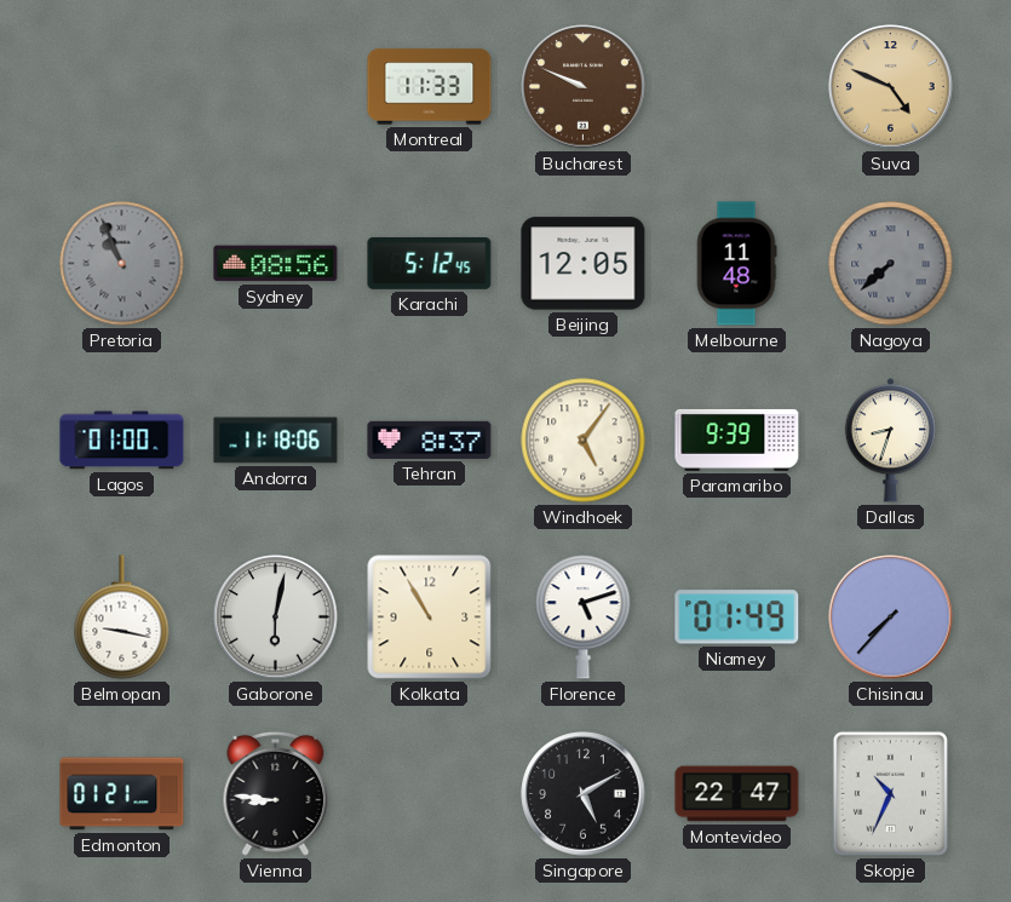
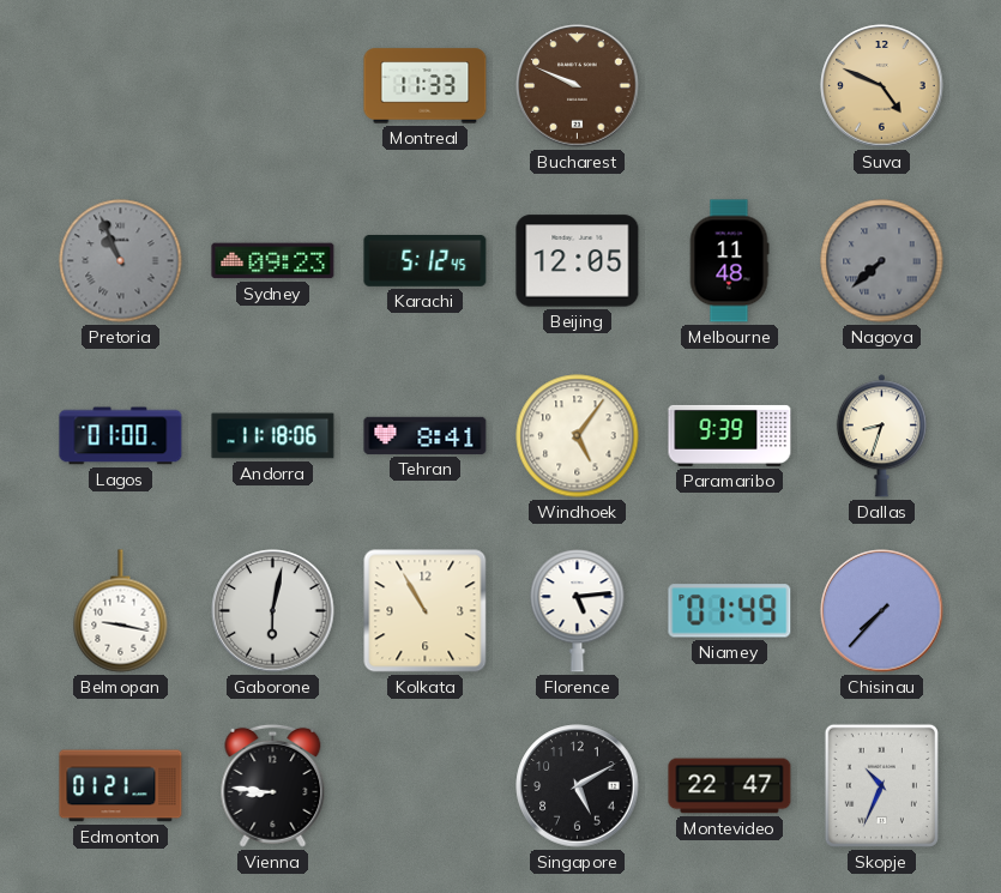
Sydney: 08:56 -> 09:23
Tehran: 8:37 -> 8:41
Florence: 5:12 -> 5:14
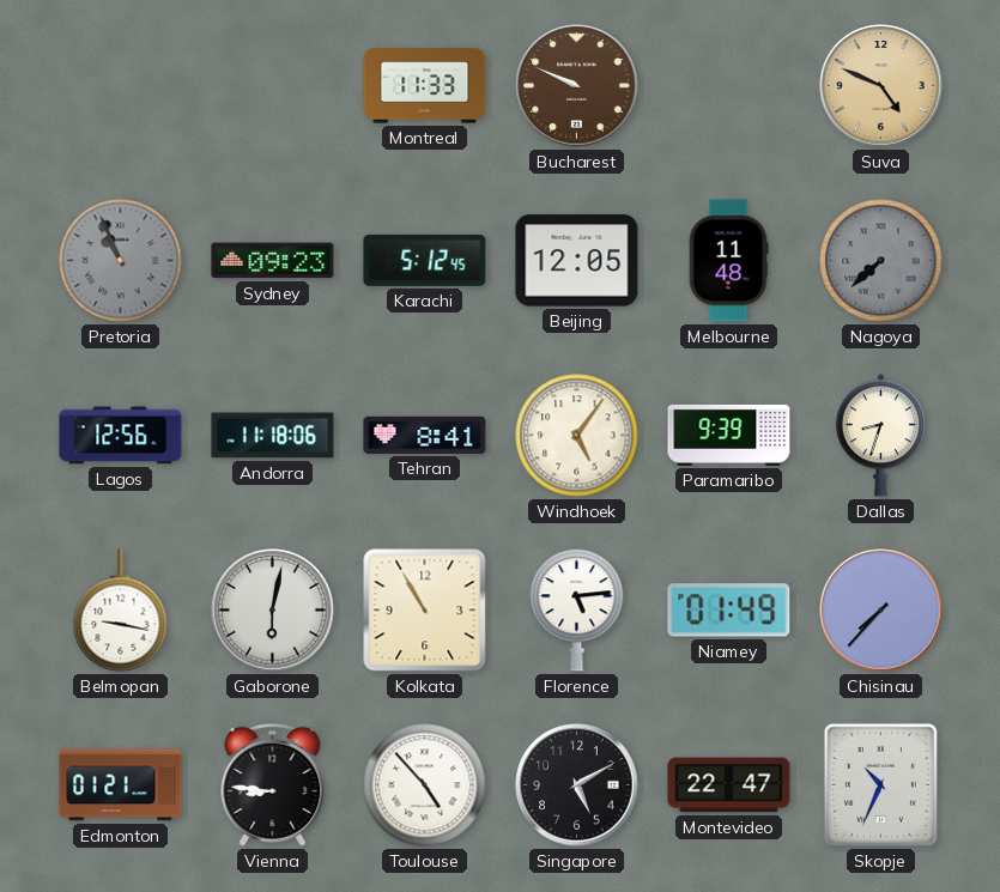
Lagos: 01:00 -> 12:56
Toulouse: none -> 4:53
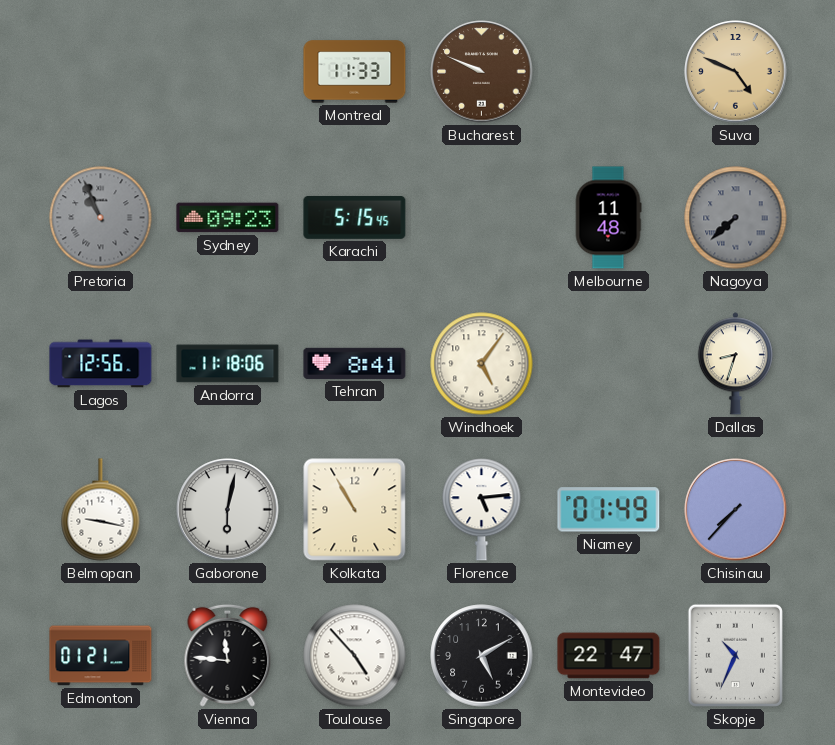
Karachi: 5:12 -> 5:15
Beijing: 12:05 -> none
Paramaribo: 9:39 -> none
Vienna: 8:46 -> 11:46
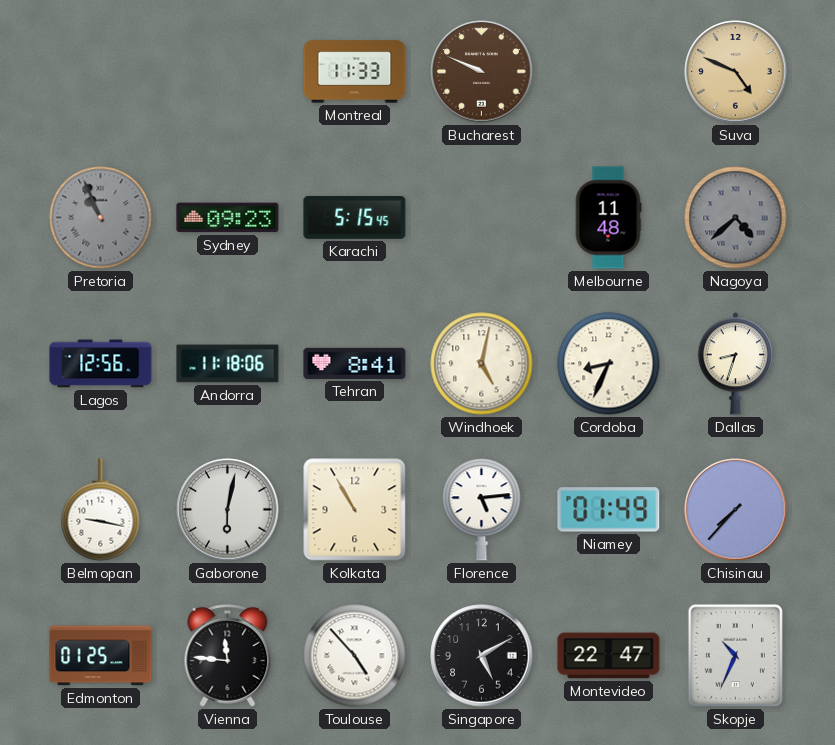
Nagoya: 7:38 -> 4:38
Windhoek: 5:06 -> 5:02
Cordoba: none -> 8:34
Edmonton: 01:21 -> 01:25
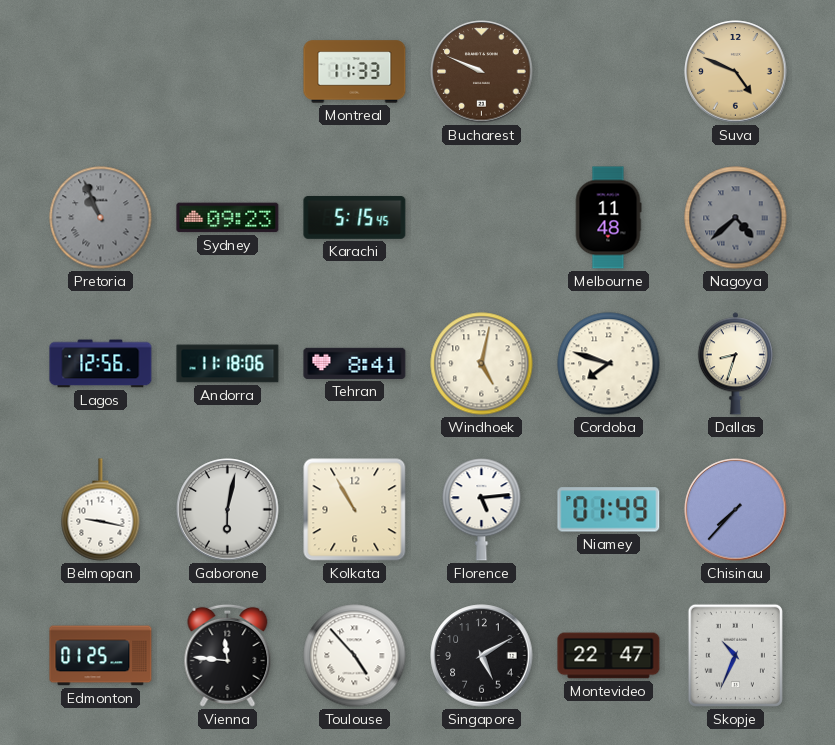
Cordoba: 8:34 -> 7:48
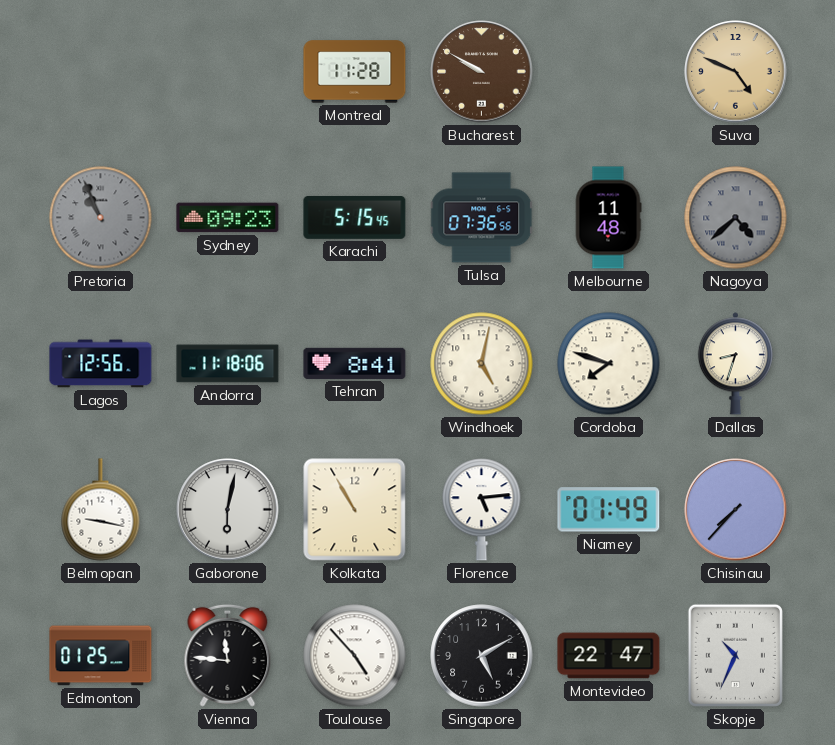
Montreal: 11:33 -> 11:28
Bucharest: 9:49 -> 9:50
Tulsa: none -> 07:36
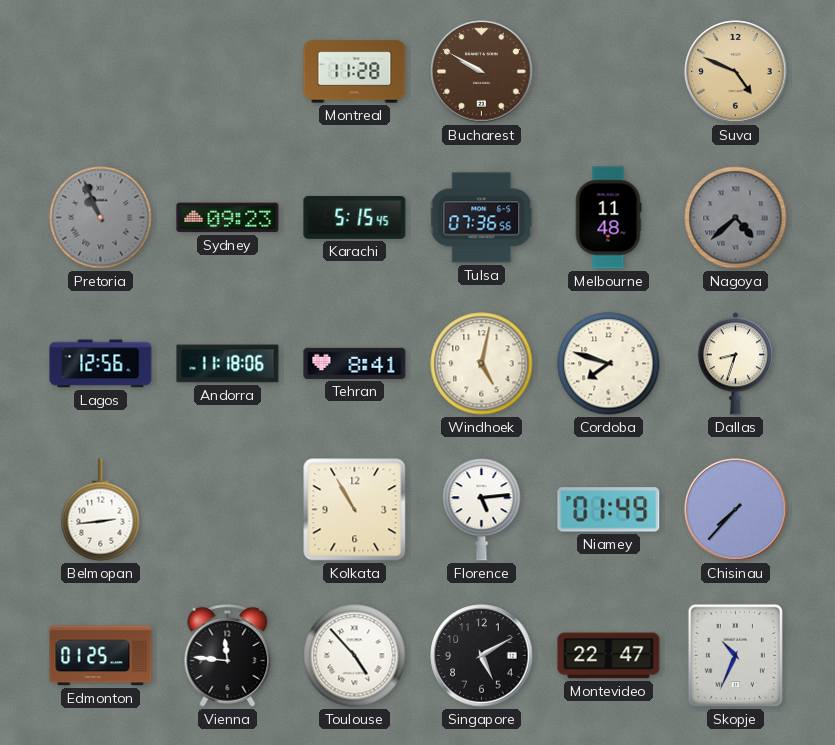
Belmopan: 9:17 -> 2:44
Gaborone: 6:02 -> none
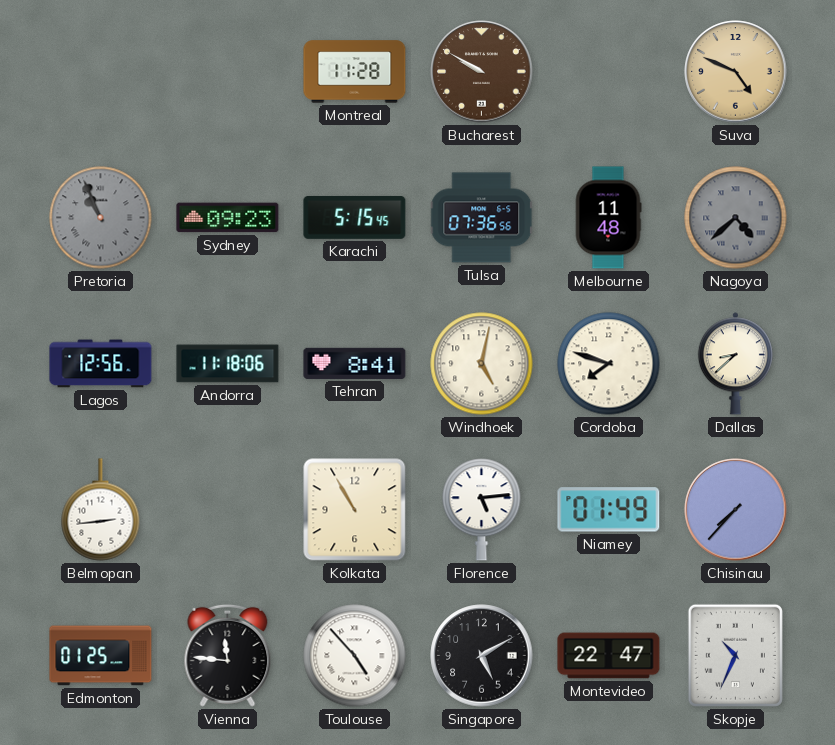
Dallas: 8:33 -> 8:38
